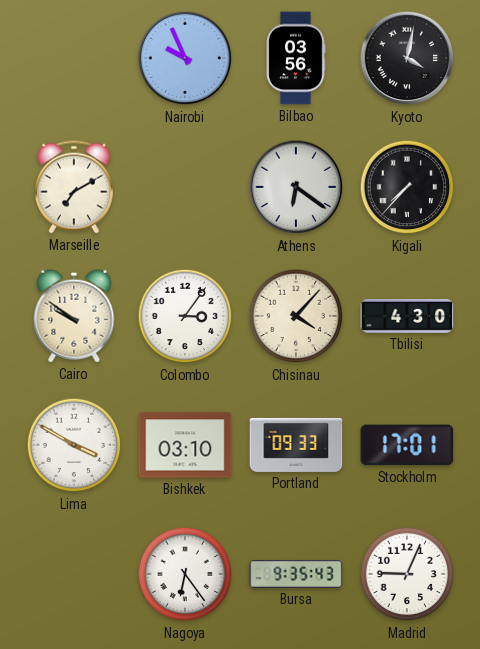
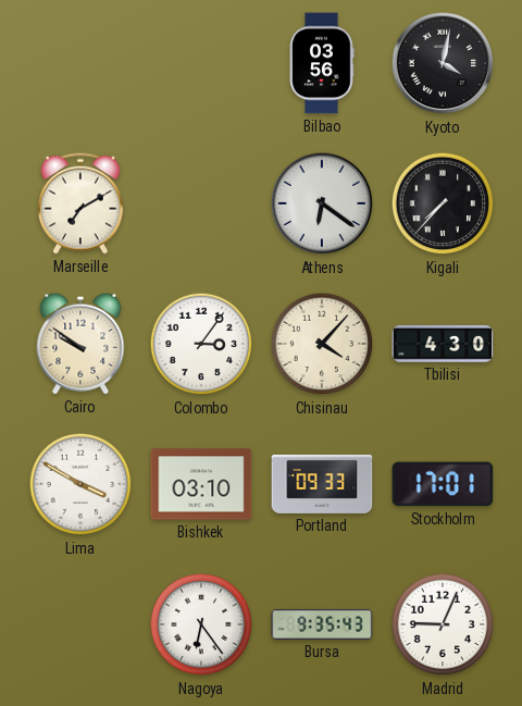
Nairobi: 9:56 -> none
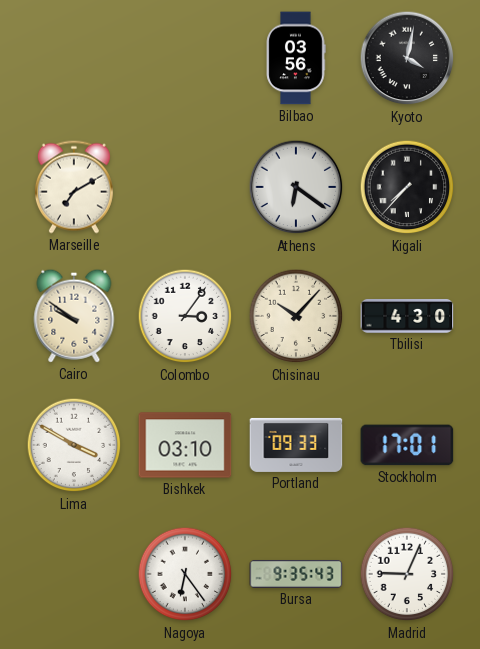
Chisinau: 4:07 -> 10:07
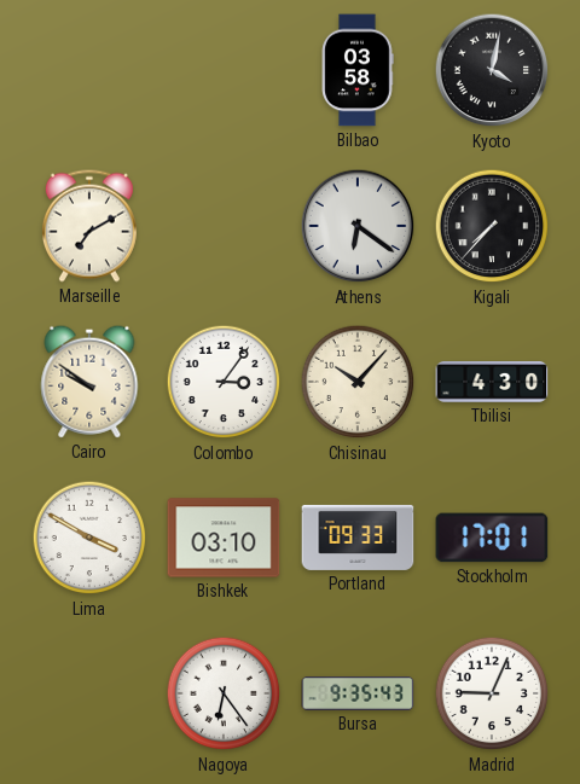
Bilbao: 03:56 -> 03:58
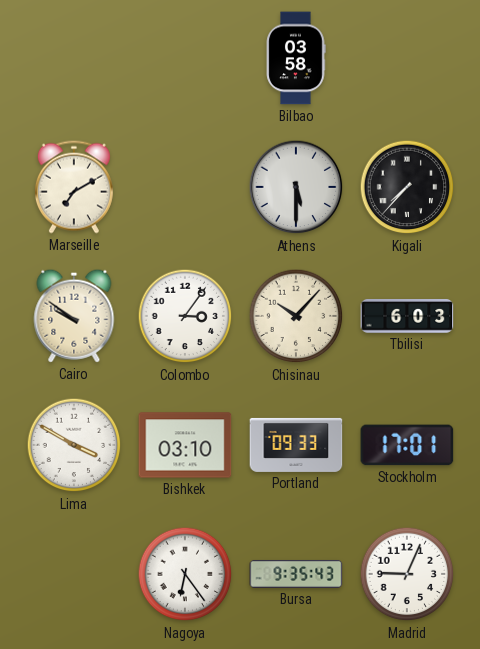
Kyoto: 4:02 -> none
Athens: 6:21 -> 5:30
Tbilisi: 4:30 -> 6:03
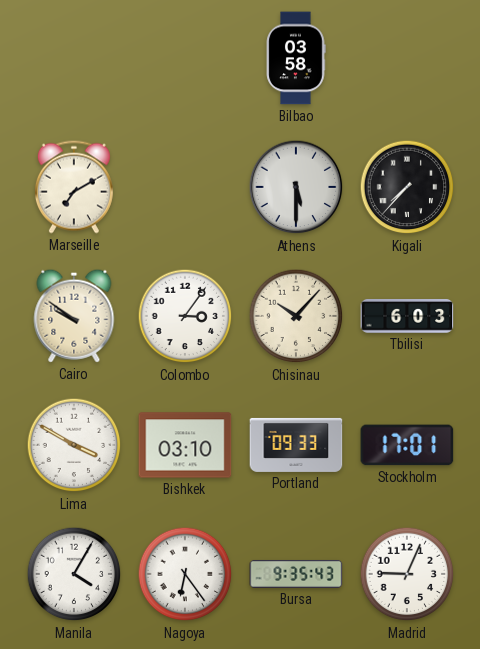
Manila: none -> 4:05
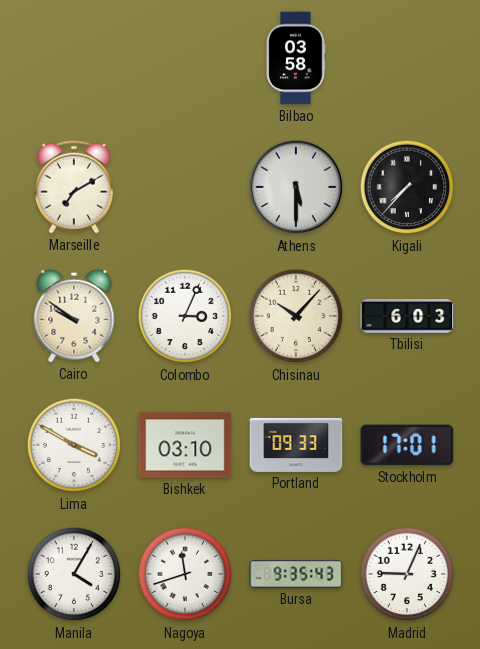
Colombo: 3:06 -> 3:04
Nagoya: 6:24 -> 11:42
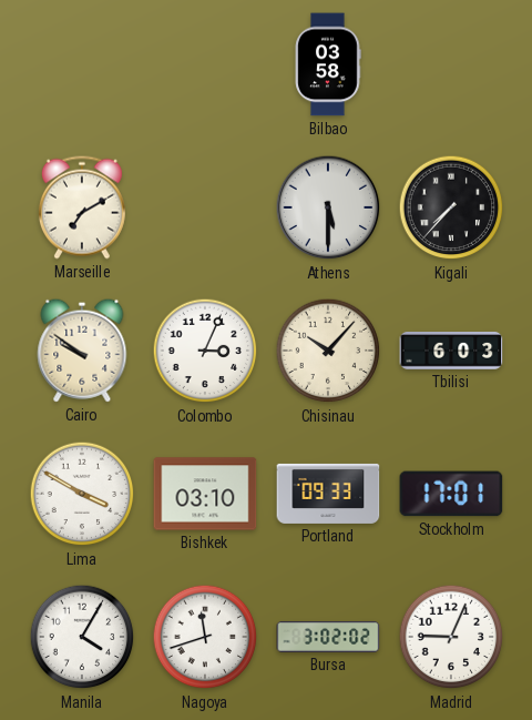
Bursa: 9:35 -> 3:02
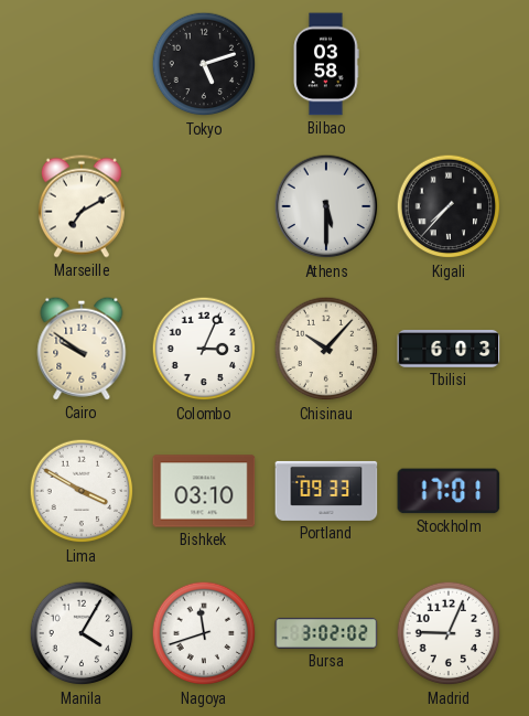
Tokyo: none -> 5:12
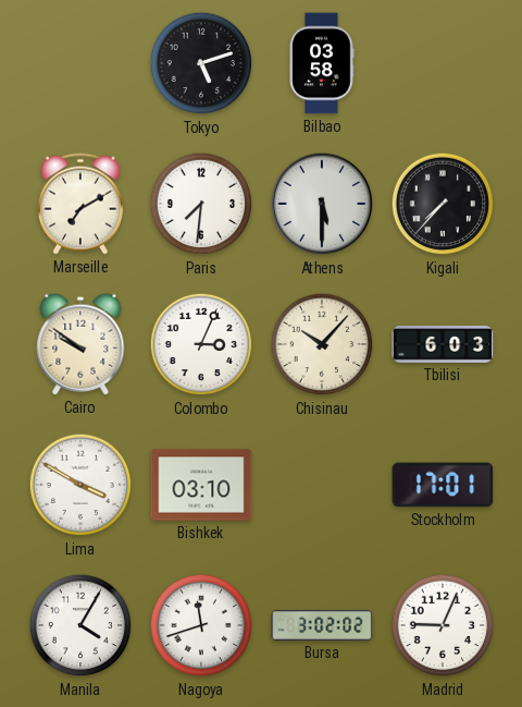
Paris: none -> 7:31
Portland: 09:33 -> none
